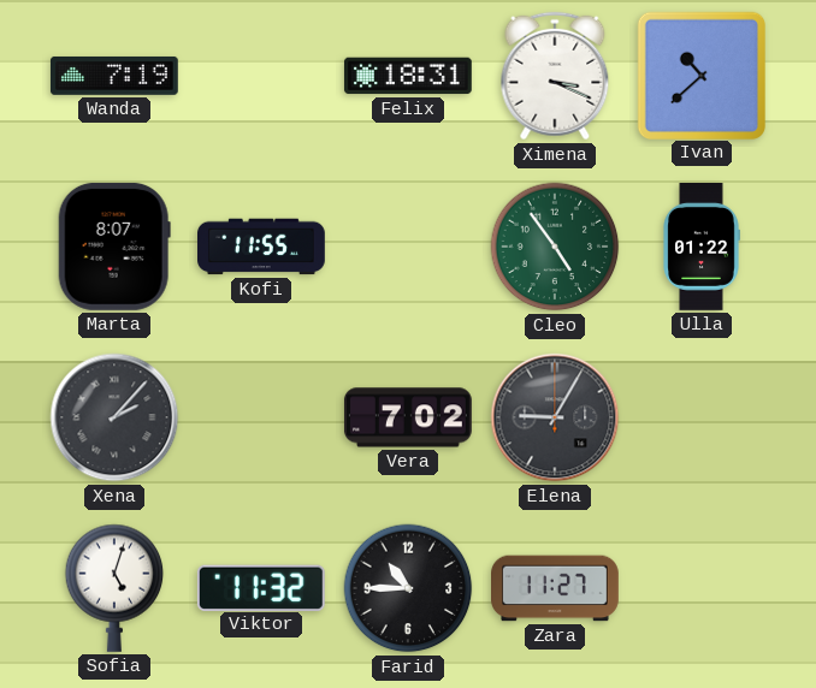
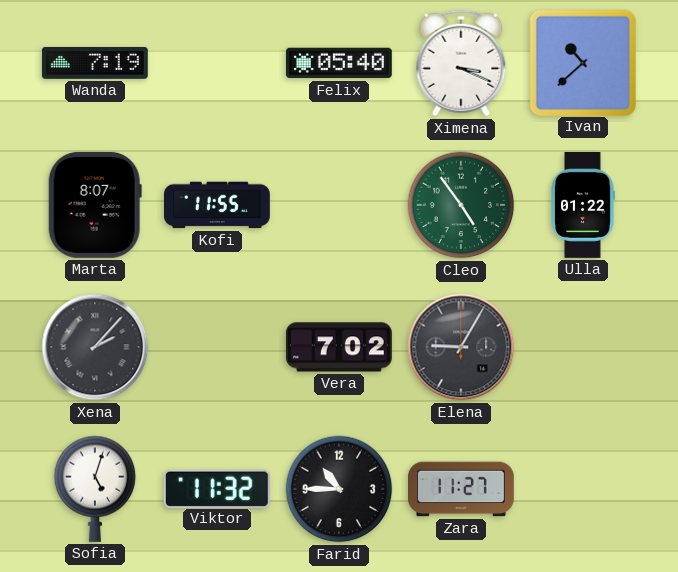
Felix: 18:31 -> 05:40
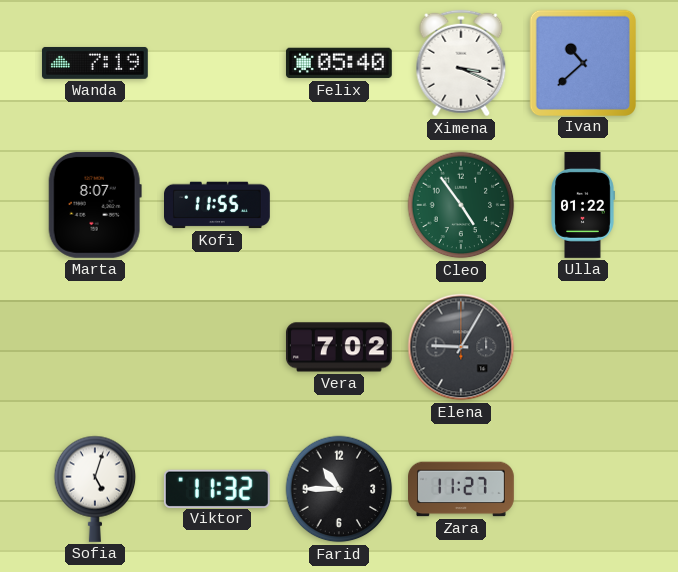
Xena: 2:07 -> none
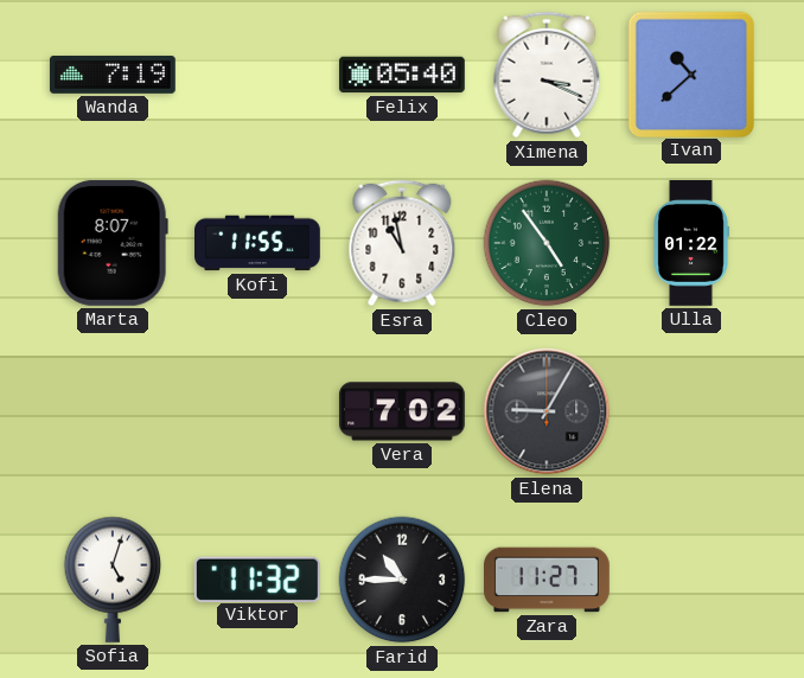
Esra: none -> 10:58
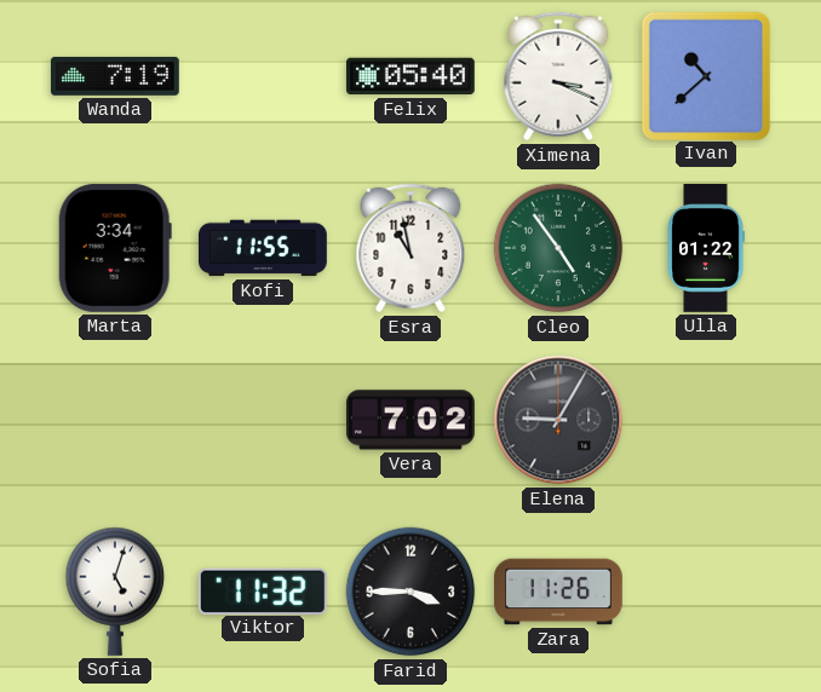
Marta: 8:07 -> 3:34
Farid: 10:45 -> 3:45
Zara: 11:27 -> 11:26
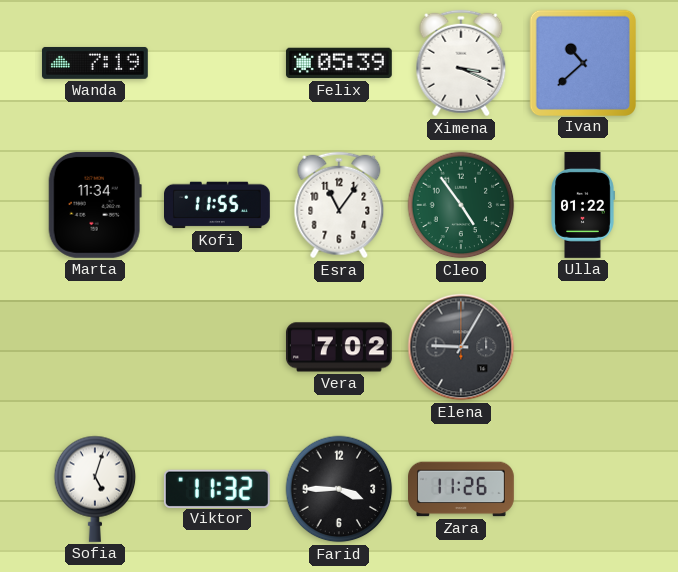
Felix: 05:40 -> 05:39
Marta: 3:34 -> 11:34
Esra: 10:58 -> 11:06
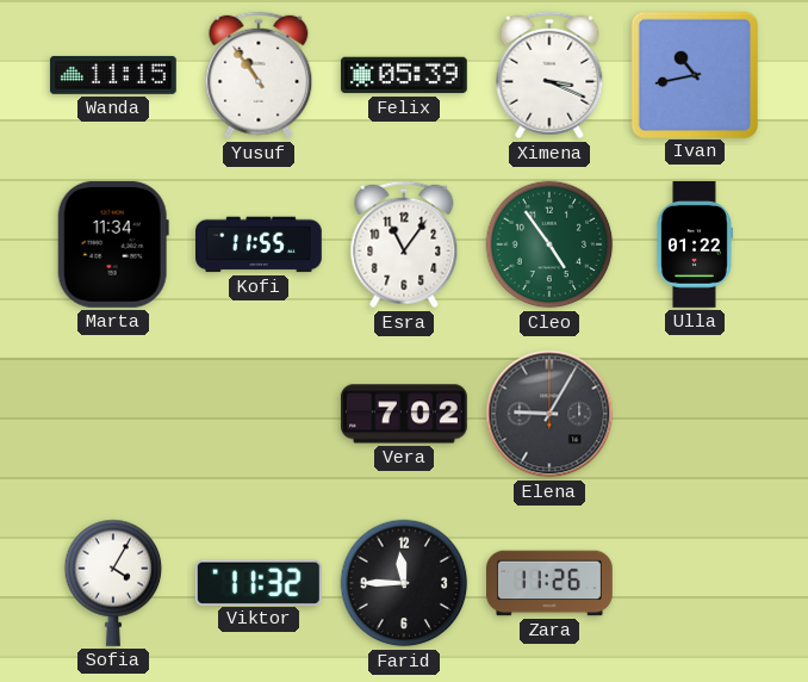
Wanda: 7:19 -> 11:15
Yusuf: none -> 10:54
Ivan: 10:38 -> 10:43
Sofia: 5:03 -> 4:05
Farid: 3:45 -> 11:45
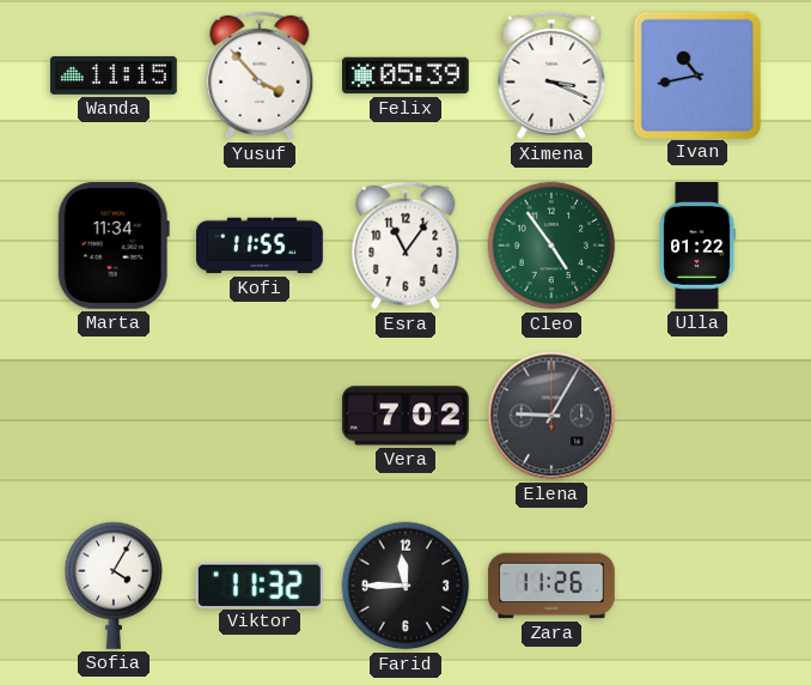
Yusuf: 10:54 -> 3:53
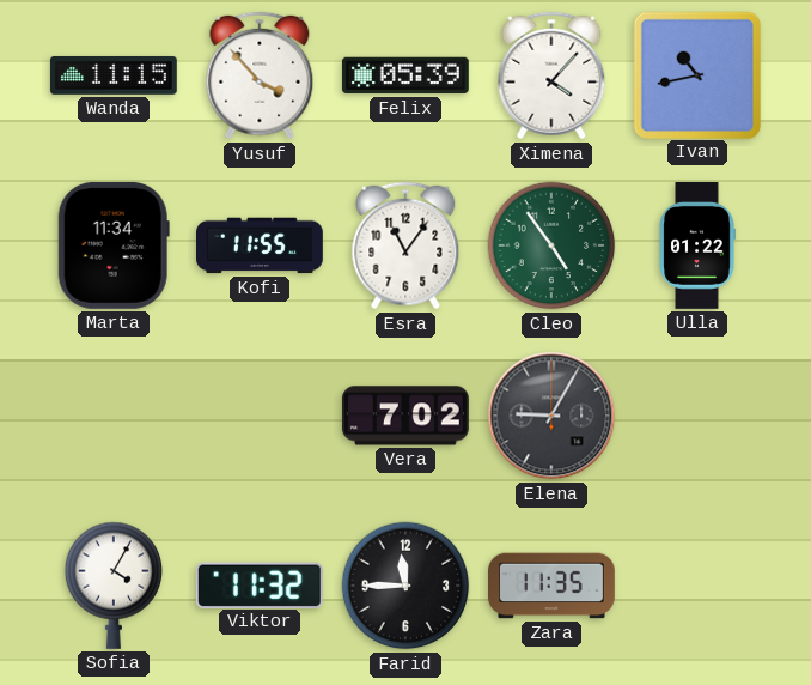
Ximena: 3:19 -> 4:07
Zara: 11:26 -> 11:35
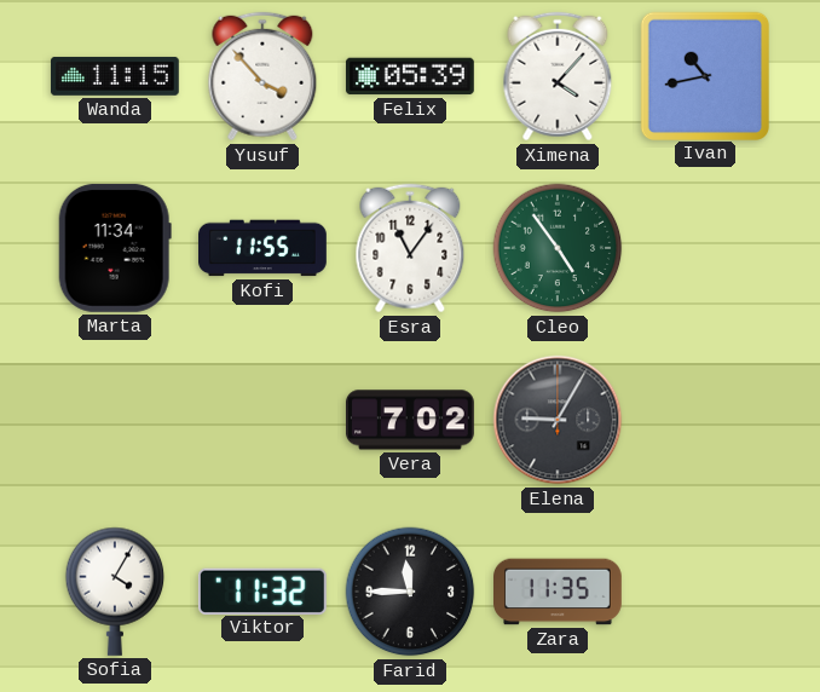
Ulla: 01:22 -> none
